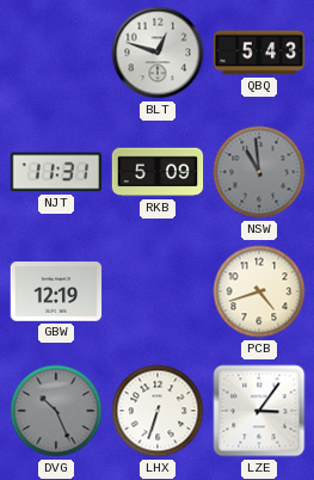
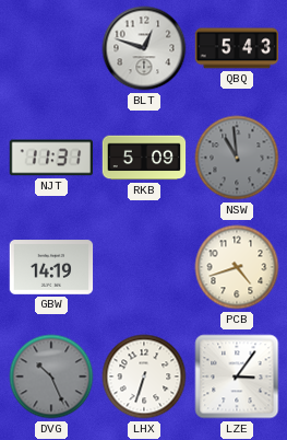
GBW: 12:19 -> 14:19
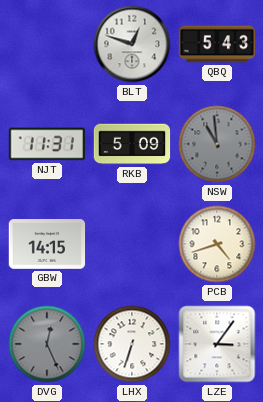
GBW: 14:19 -> 14:15
DVG: 10:26 -> 12:26
